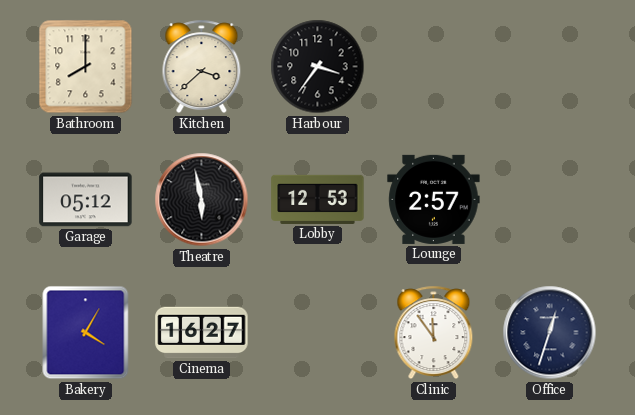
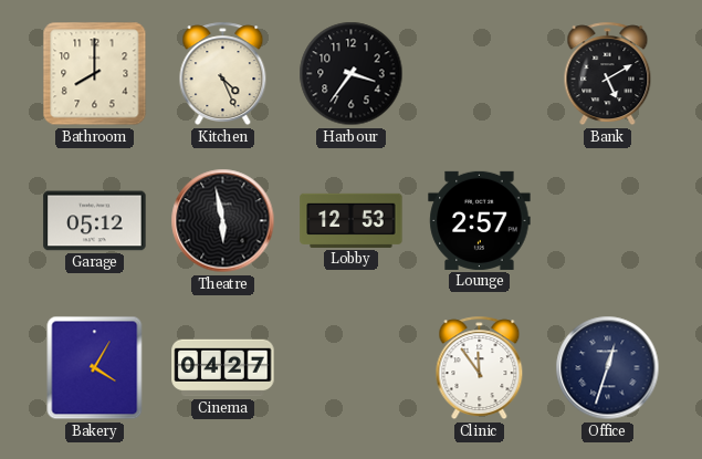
Kitchen: 3:38 -> 4:26
Bank: none -> 5:10
Cinema: 16:27 -> 04:27
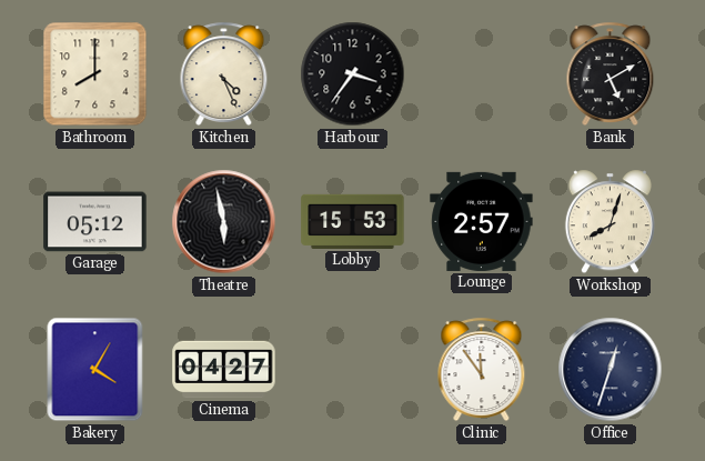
Lobby: 12:53 -> 15:53
Workshop: none -> 8:03
